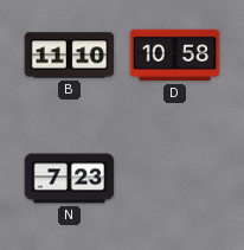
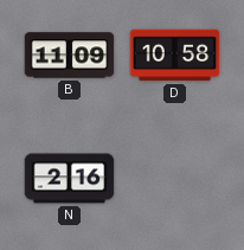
B: 11:10 -> 11:09
N: 7:23 -> 2:16
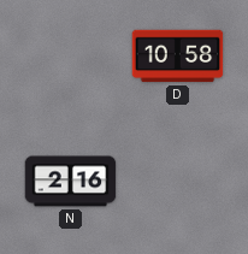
B: 11:09 -> none
